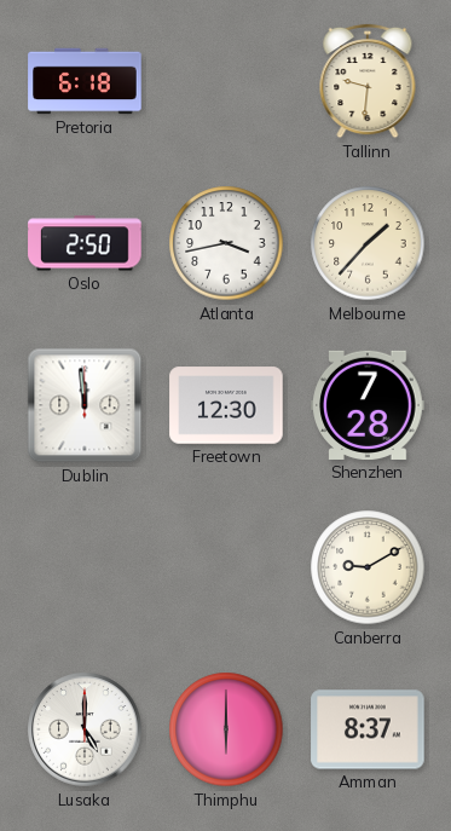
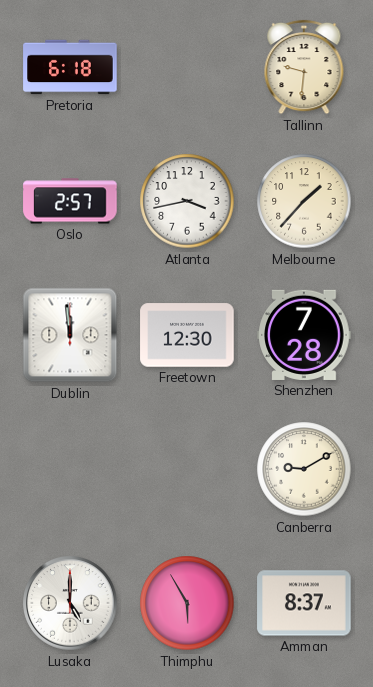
Oslo: 2:50 -> 2:57
Thimphu: 6:00 -> 5:55
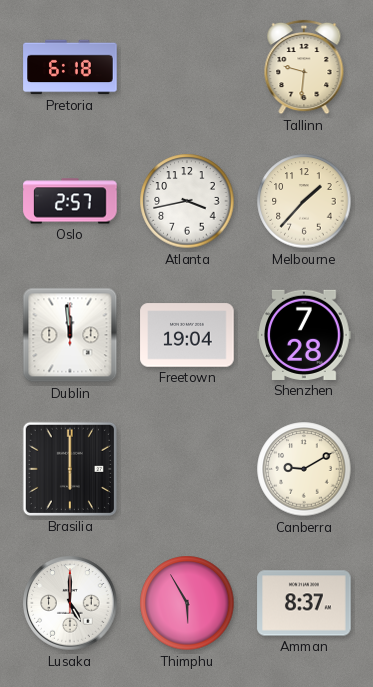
Freetown: 12:30 -> 19:04
Brasilia: none -> 6:00
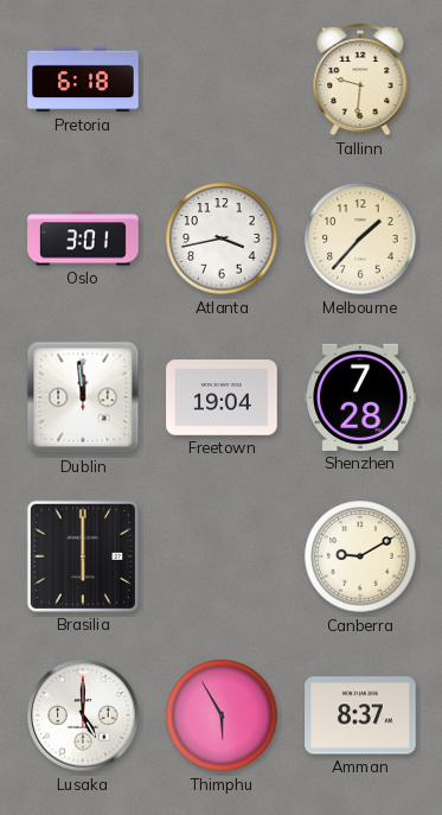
Oslo: 2:57 -> 3:01
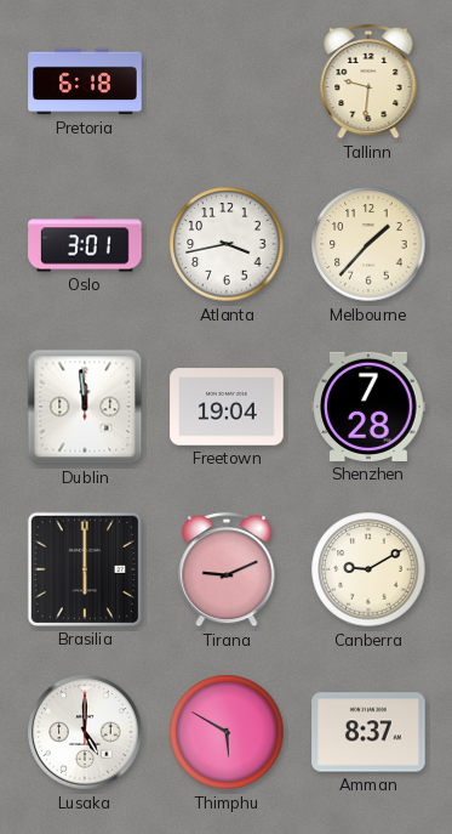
Tirana: none -> 9:11
Thimphu: 5:55 -> 5:50
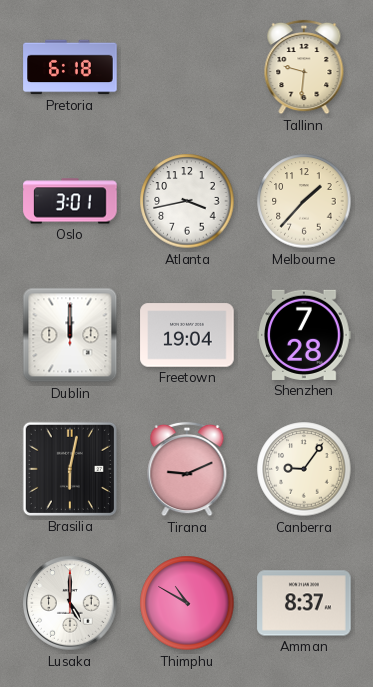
Dublin: 11:59 -> 12:00
Brasilia: 6:00 -> 6:02
Canberra: 9:10 -> 9:06
Thimphu: 5:50 -> 10:50
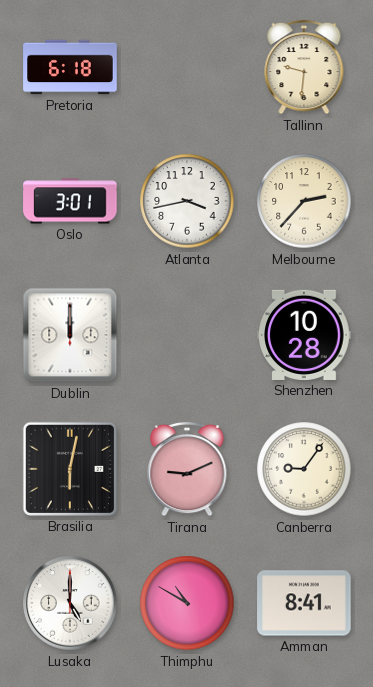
Melbourne: 1:37 -> 2:37
Freetown: 19:04 -> none
Shenzhen: 7:28 -> 10:28
Amman: 8:37 -> 8:41
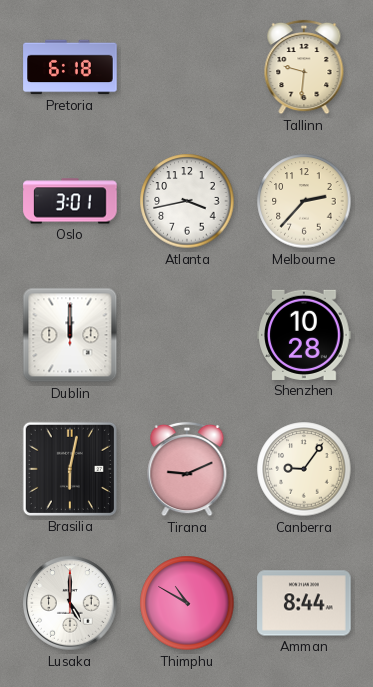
Amman: 8:41 -> 8:44
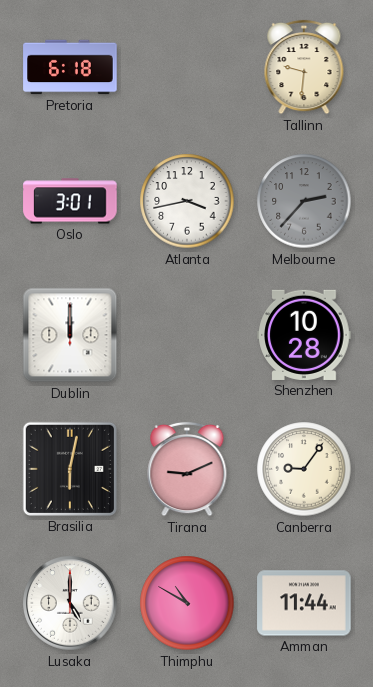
Melbourne dial: cream -> grey
Amman: 8:44 -> 11:44
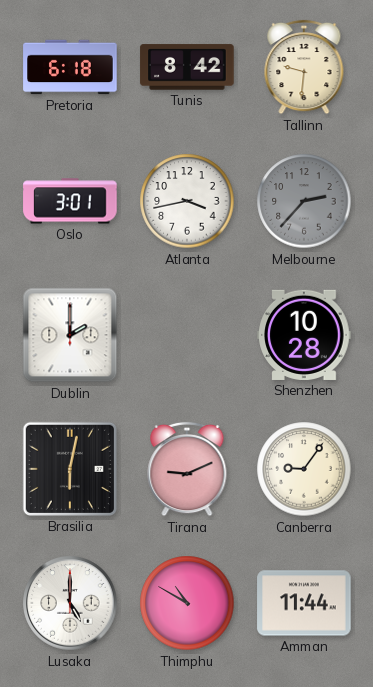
Tunis: none -> 8:42
Dublin: 12:00 -> 2:00
